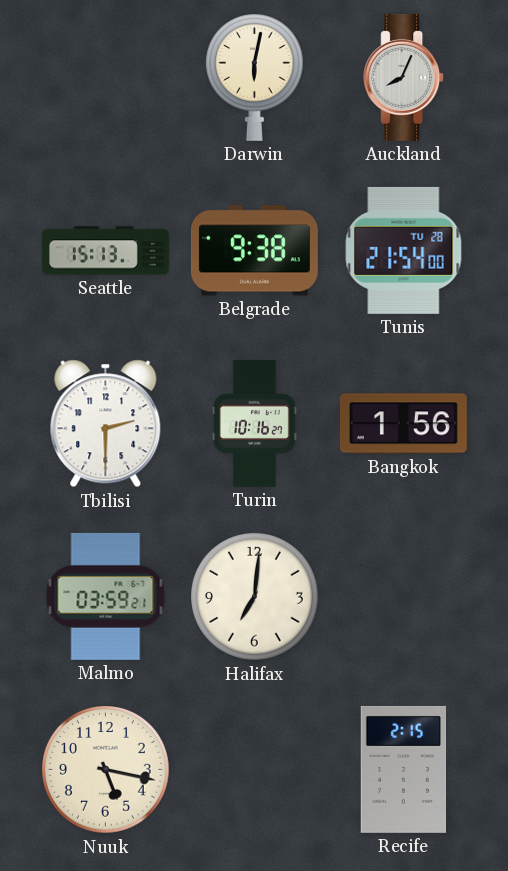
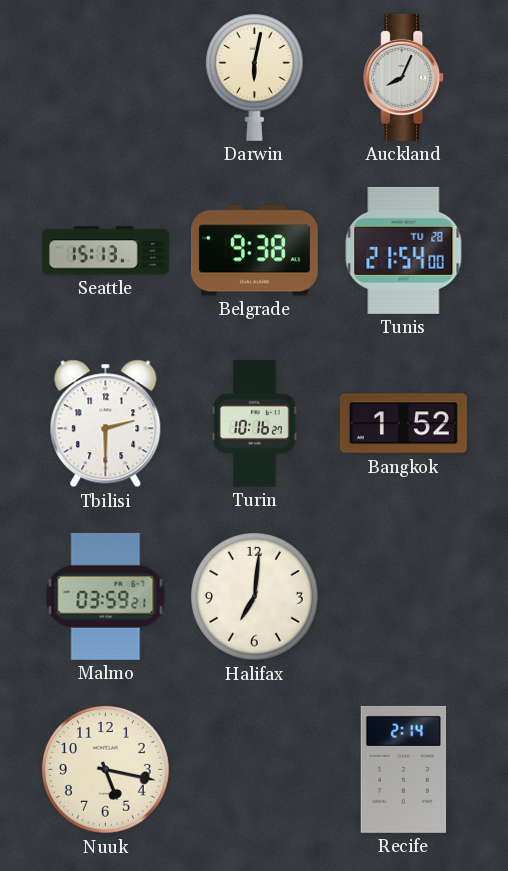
Bangkok: 1:56 -> 1:52
Recife: 2:15 -> 2:14
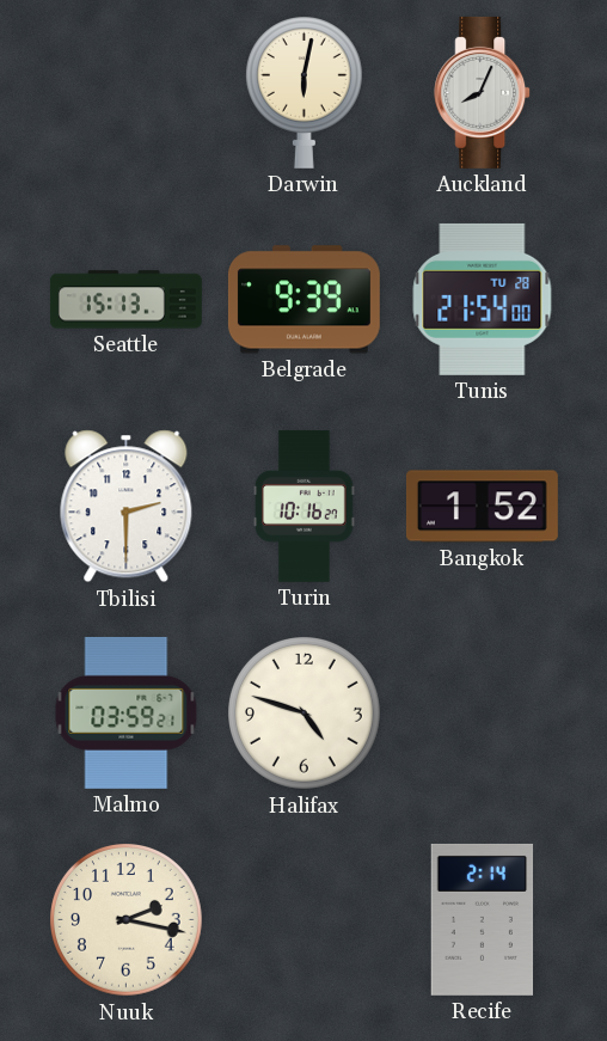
Belgrade: 9:38 -> 9:39
Halifax: 7:01 -> 4:48
Nuuk: 5:17 -> 2:17
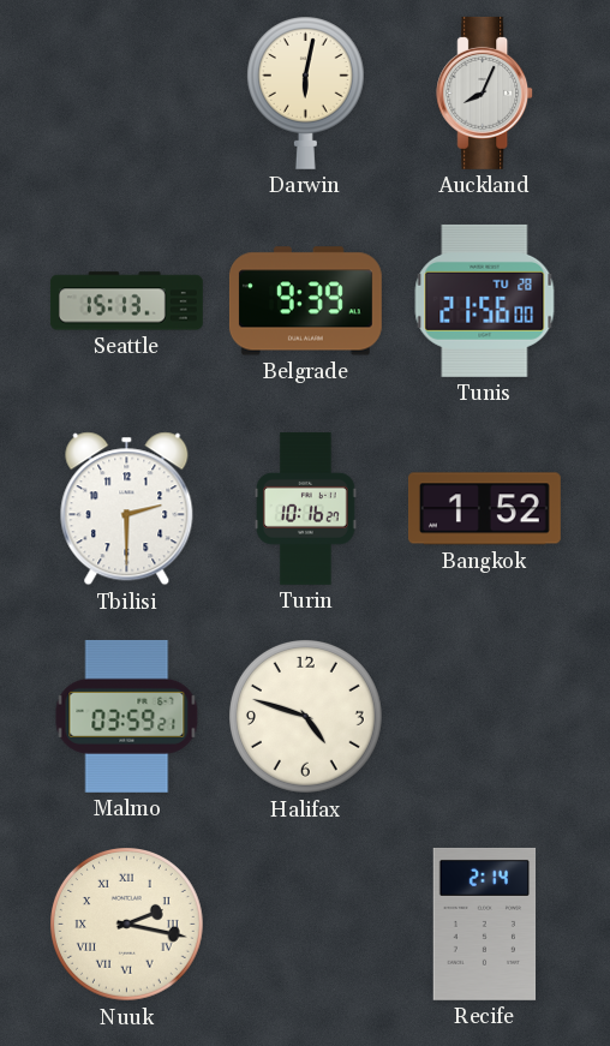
Tunis: 21:54 -> 21:56
Nuuk numerals: Arabic -> Roman
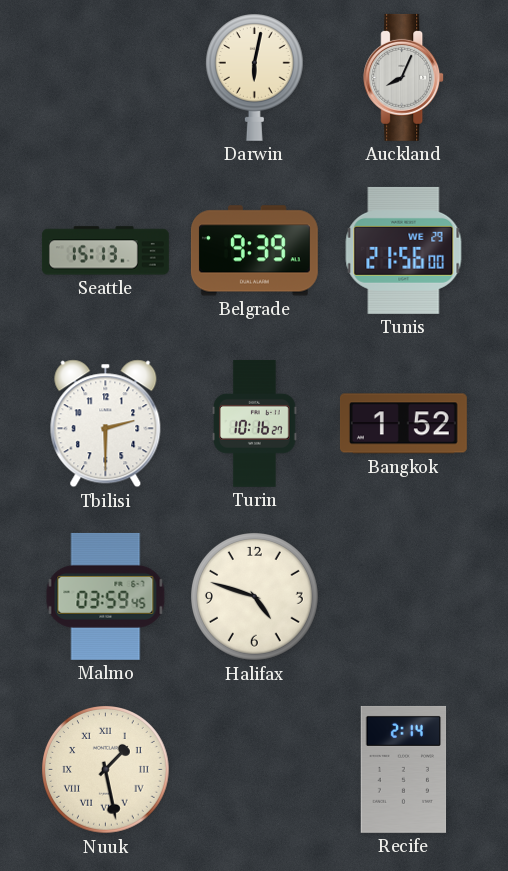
Tunis date: TU 28 -> WE 29
Malmo: 03:59:21 -> 03:59:45
Nuuk: 2:17 -> 1:28
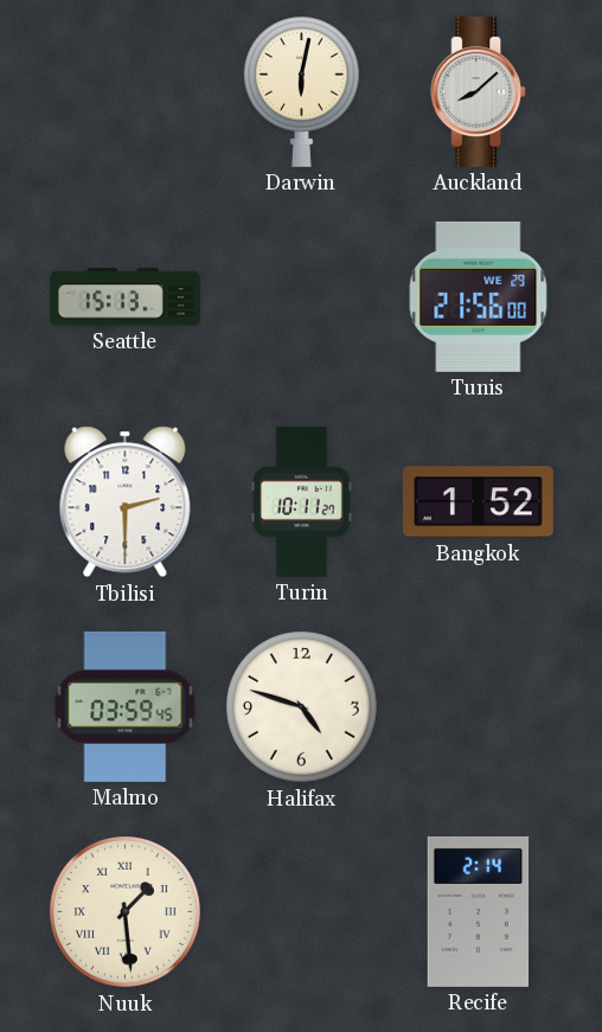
Auckland: 8:04 -> 8:08
Belgrade: 9:39 -> none
Turin: 10:16 -> 10:11
Nuuk: 1:28 -> 1:29
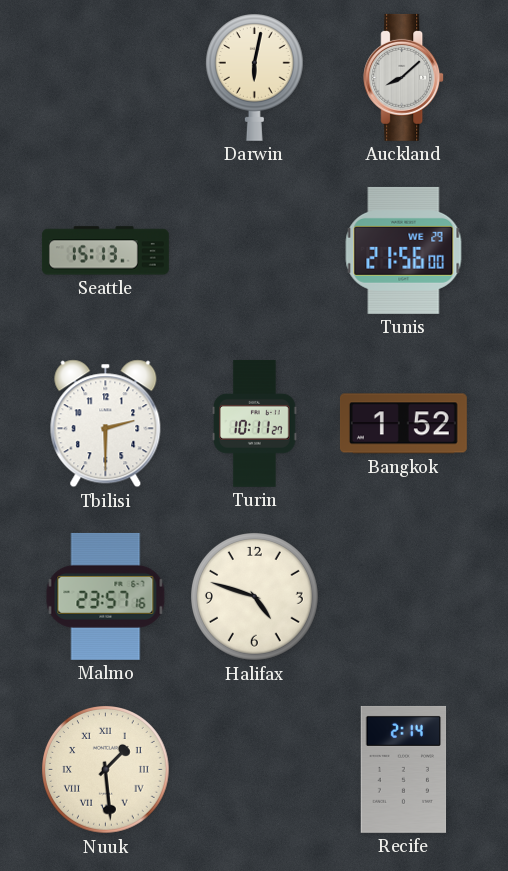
Malmo: 03:59 -> 23:57
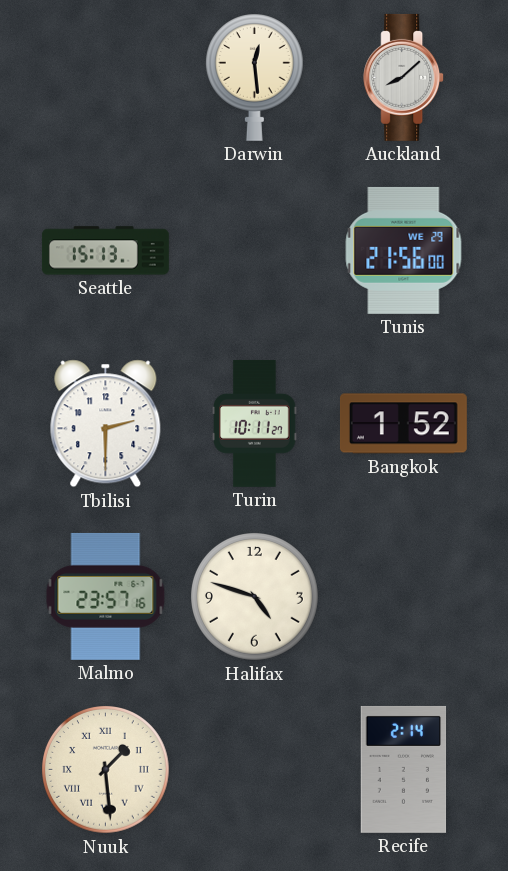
Darwin: 6:02 -> 12:29
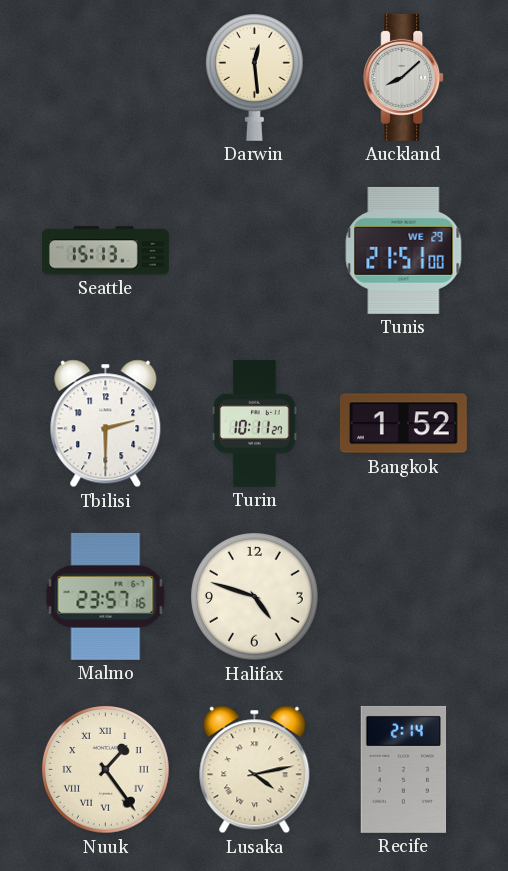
Tunis: 21:56 -> 21:51
Nuuk: 1:29 -> 1:24
Lusaka: none -> 4:13
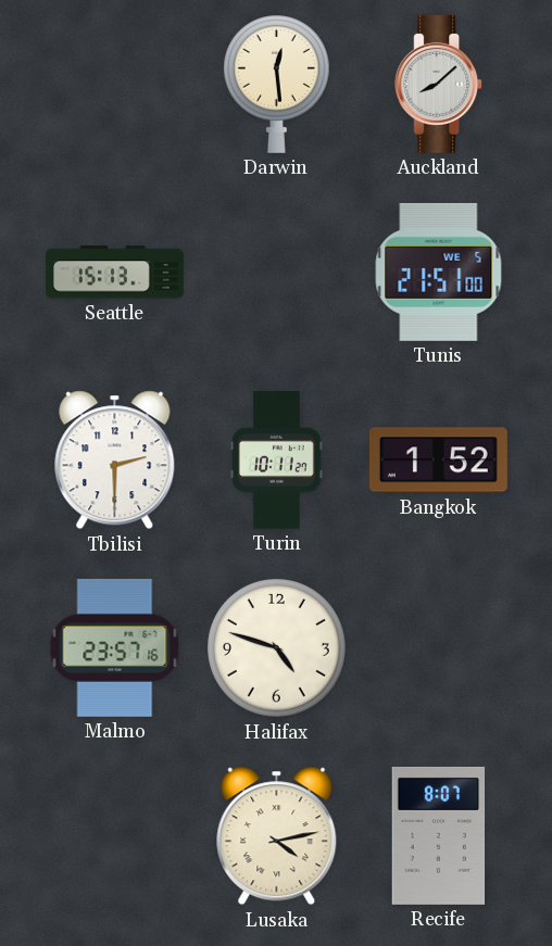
Tunis date: WE 29 -> WE 5
Nuuk: 1:24 -> none
Recife: 2:14 -> 8:07
